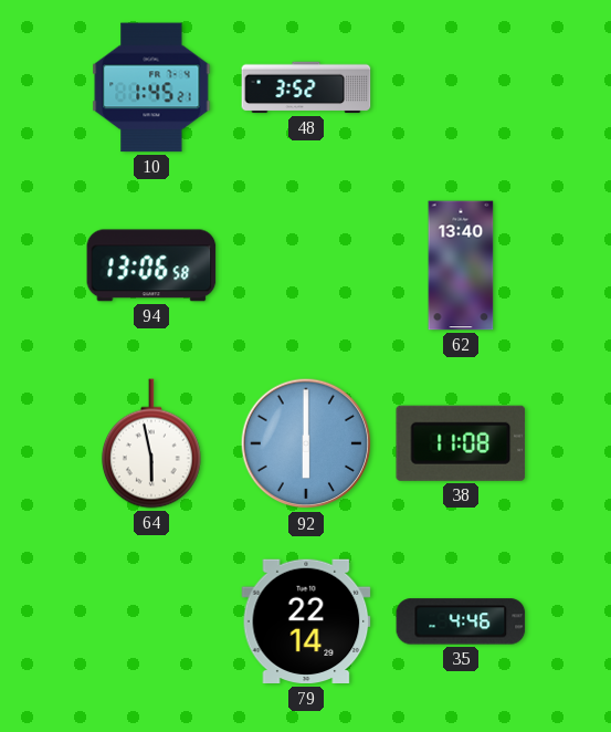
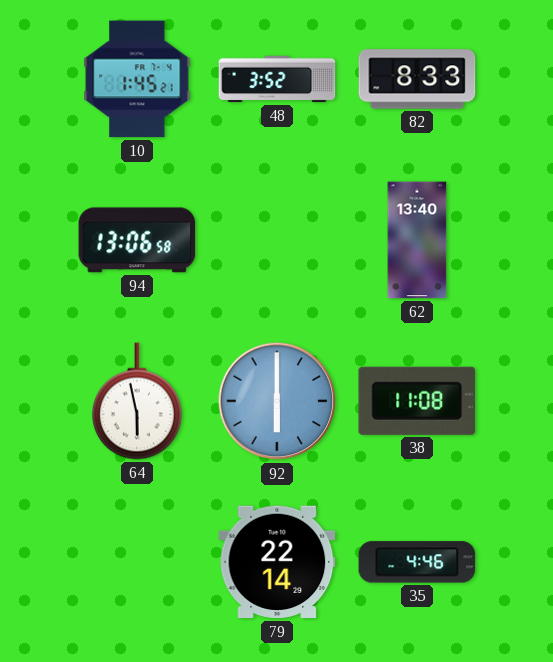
82: none -> 8:33
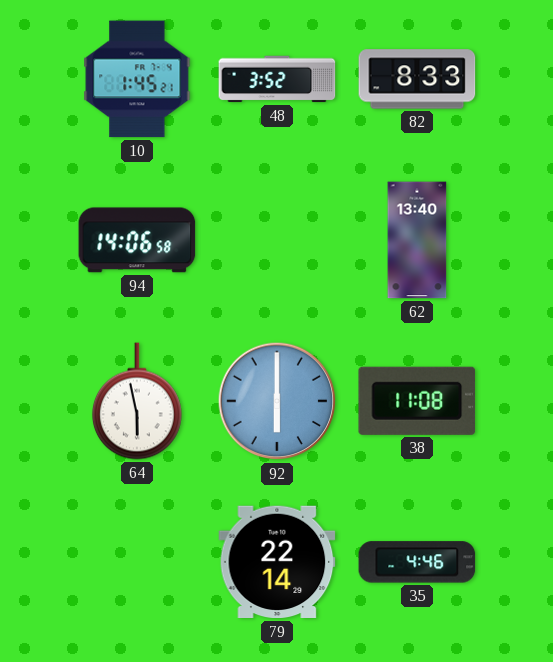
94: 13:06 -> 14:06
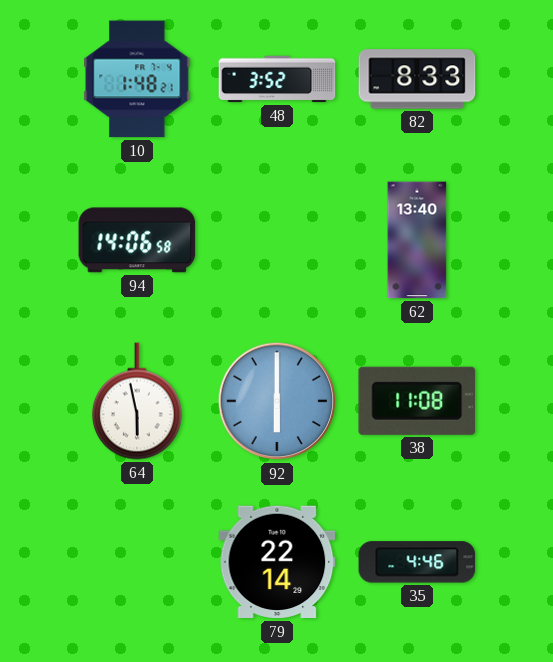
10: 1:45 -> 1:48
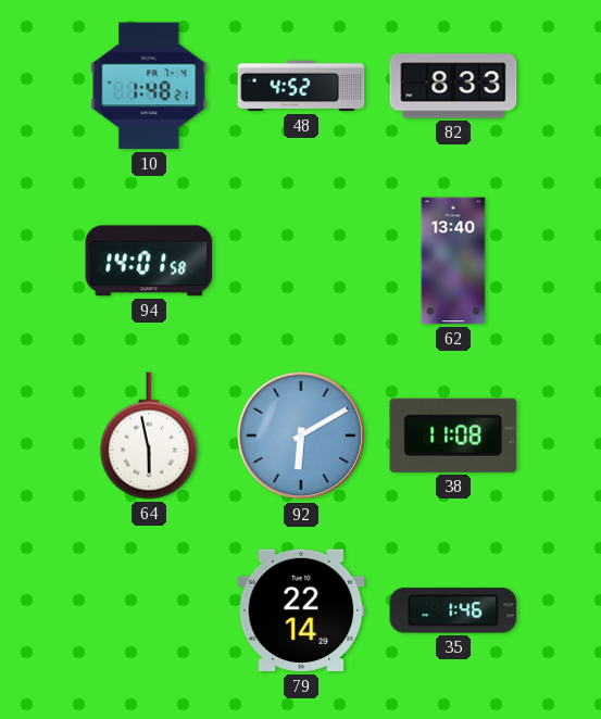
48: 3:52 -> 4:52
94: 14:06 -> 14:01
92: 6:00 -> 6:10
35: 4:46 -> 1:46
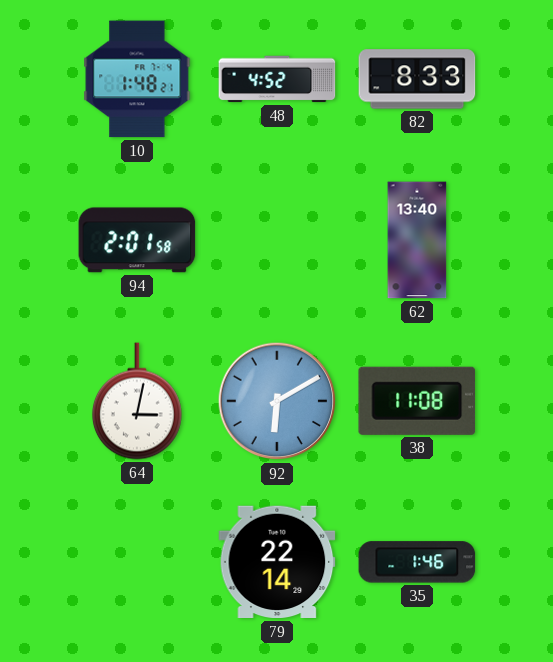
94: 14:01 -> 2:01
64: 5:58 -> 3:02
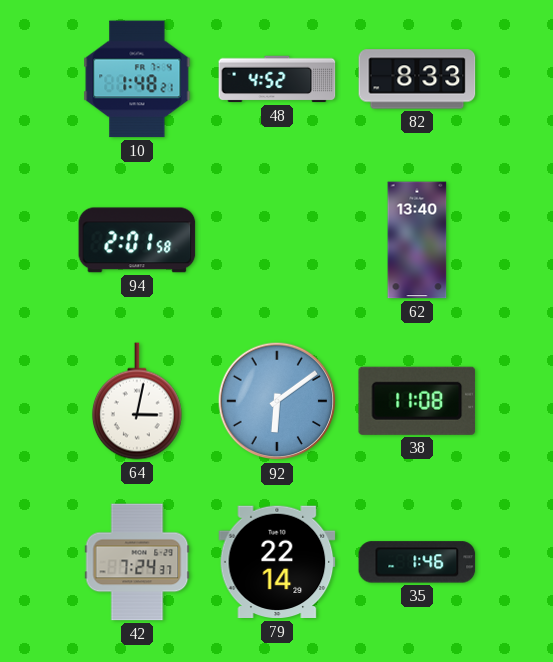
92: 6:10 -> 6:09
42: none -> 7:24
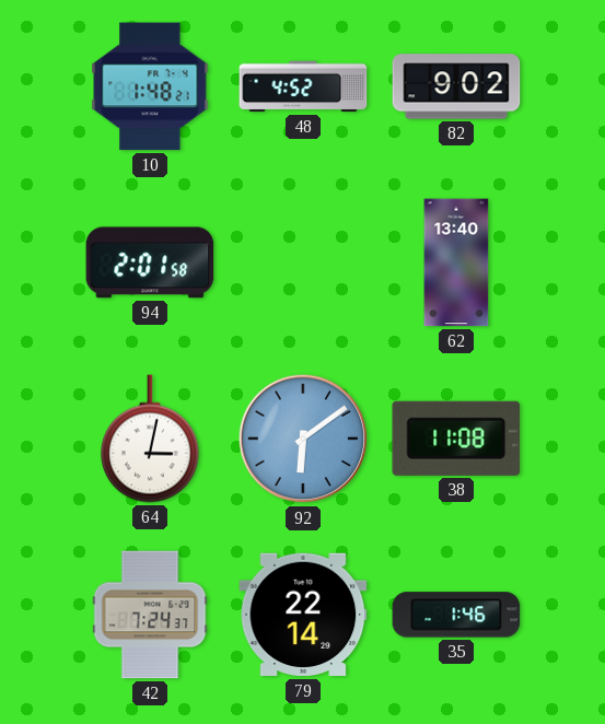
82: 8:33 -> 9:02
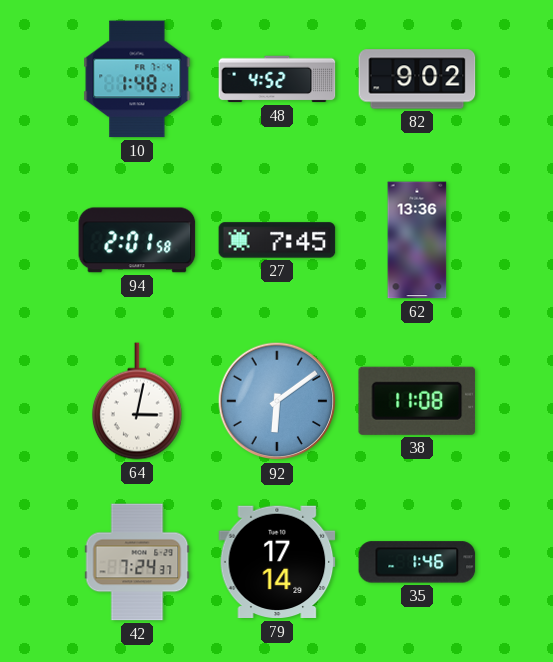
27: none -> 7:45
62: 13:40 -> 13:36
79: 22:14 -> 17:14
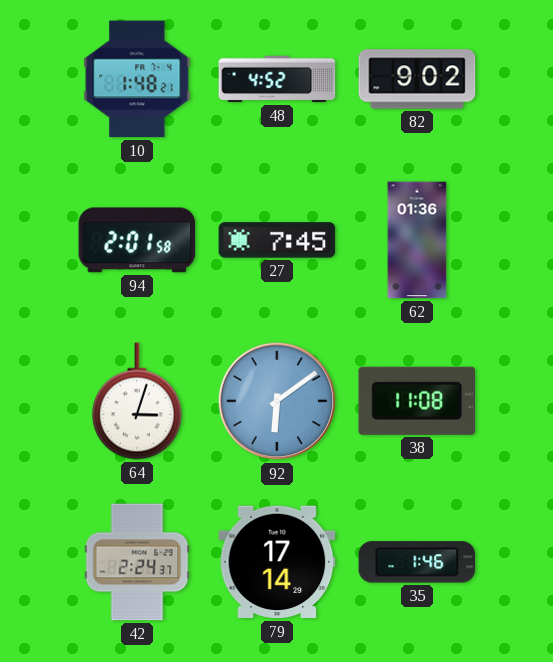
62: 13:36 -> 01:36
64: 3:02 -> 3:03
42: 7:24 -> 2:24
